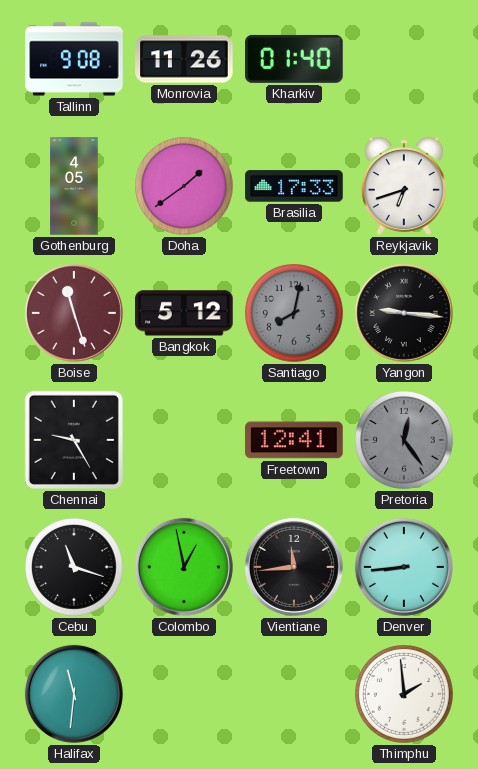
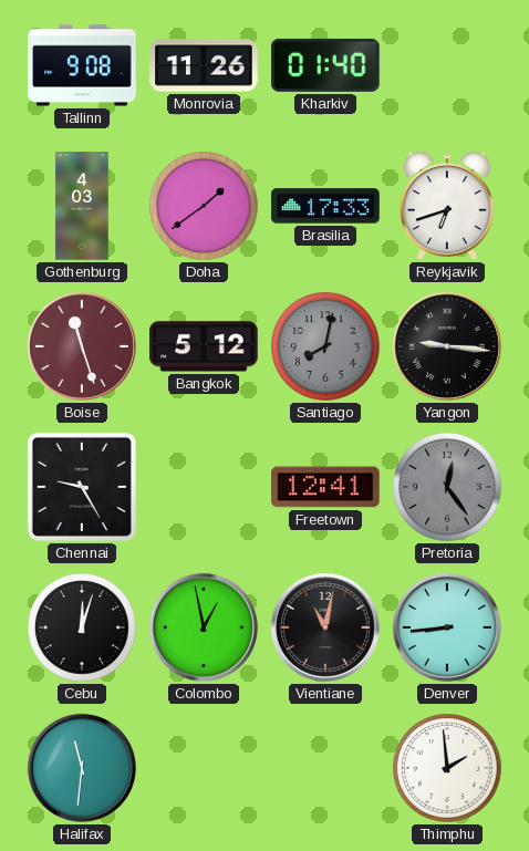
Gothenburg: 4:05 -> 4:03
Cebu: 11:18 -> 12:03
Vientiane: 11:44 -> 11:02
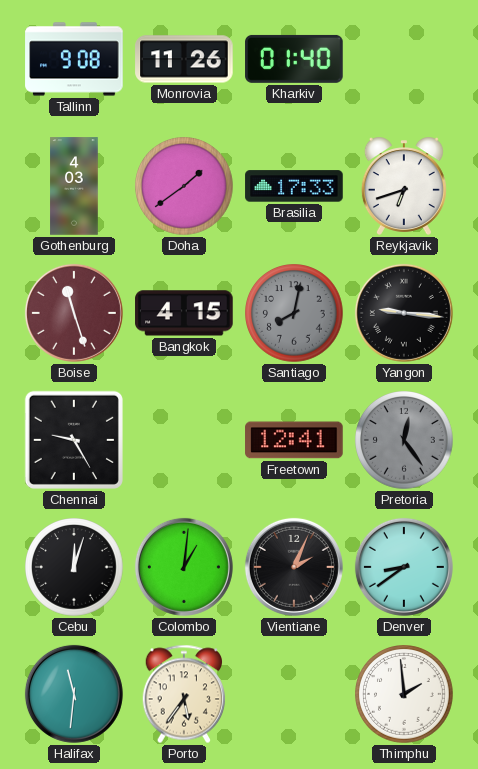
Bangkok: 5:12 -> 4:15
Colombo: 12:58 -> 1:01
Vientiane: 11:02 -> 2:04
Denver: 8:44 -> 8:39
Porto: none -> 5:36
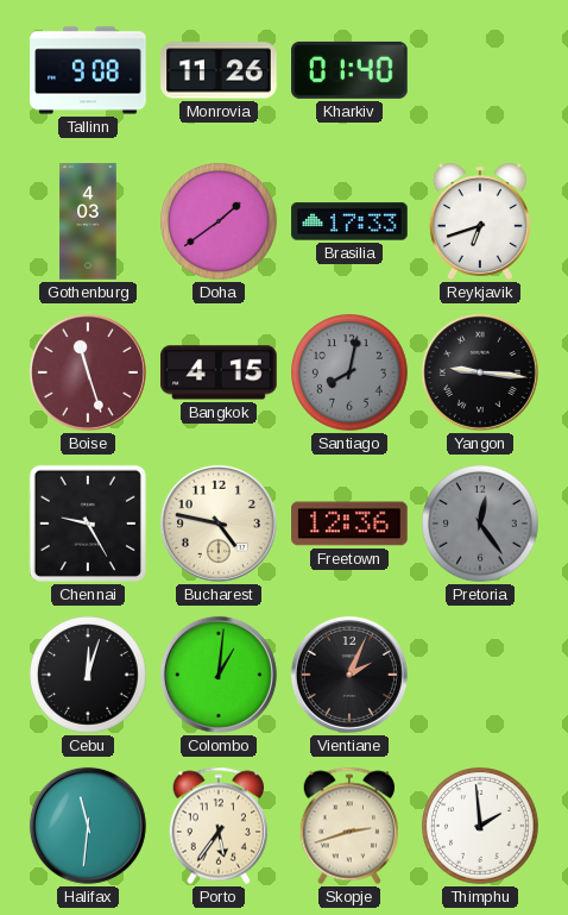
Bucharest: none -> 4:47
Freetown: 12:41 -> 12:36
Denver: 8:39 -> none
Skopje: none -> 2:42
